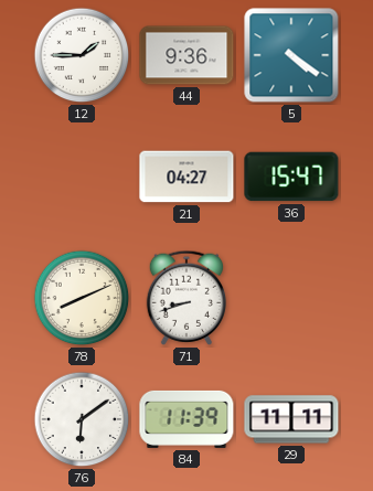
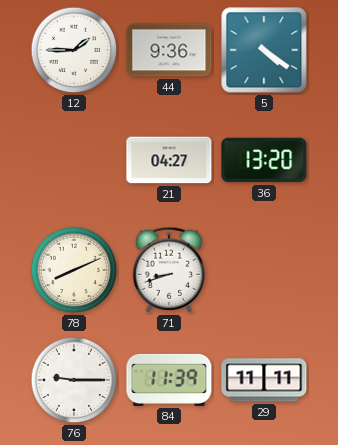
36: 15:47 -> 13:20
76: 6:09 -> 9:15
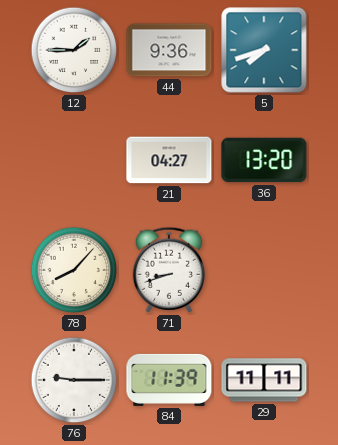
5: 4:21 -> 7:42
78: 8:11 -> 8:07
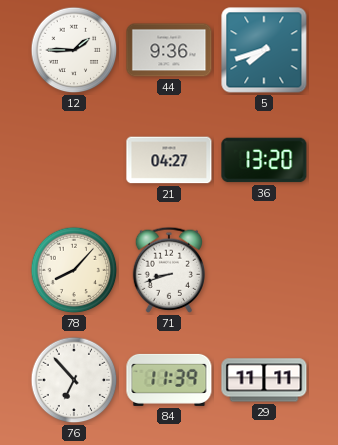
76: 9:15 -> 6:53
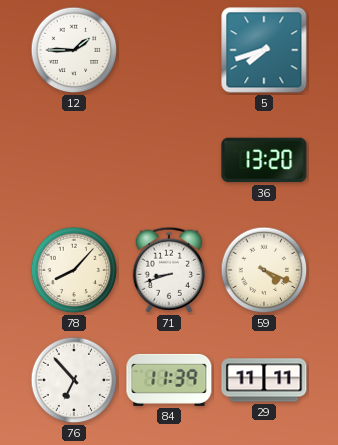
44: 9:36 -> none
21: 04:27 -> none
59: none -> 4:19
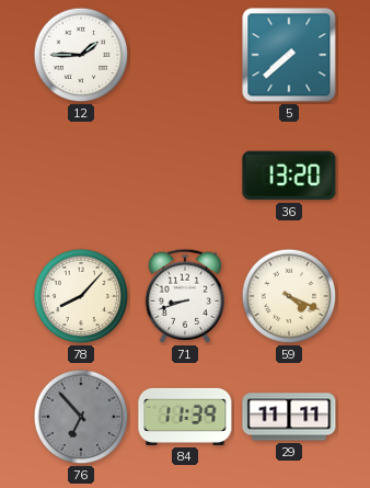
5: 7:42 -> 7:38
76 dial: white -> grey
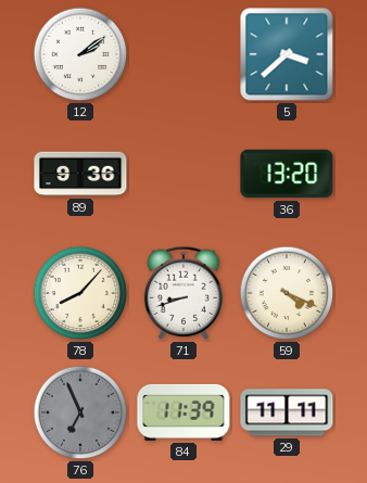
12: 1:45 -> 2:09
5: 7:38 -> 3:38
89: none -> 9:36
76: 6:53 -> 6:56
